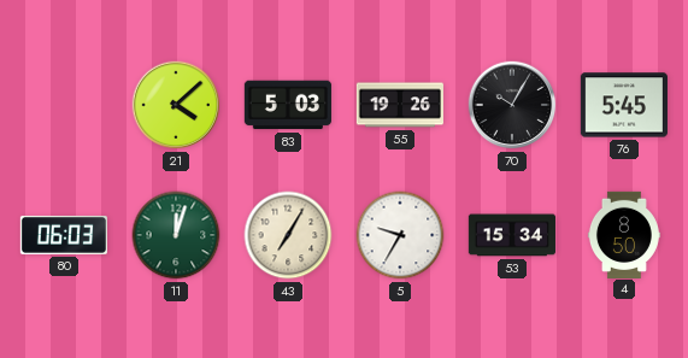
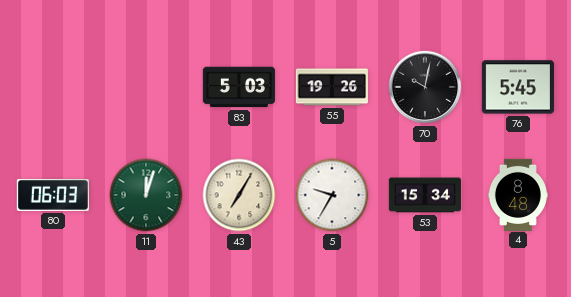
21: 4:08 -> none
70: 10:05 -> 10:02
4: 8:50 -> 8:48
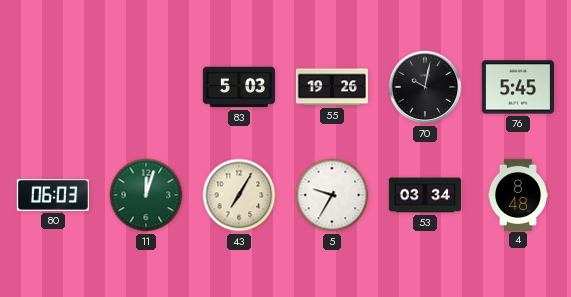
53: 15:34 -> 03:34
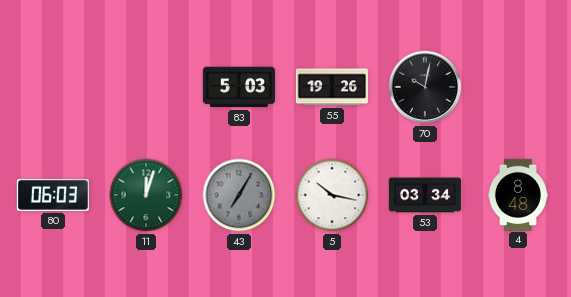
76: 5:45 -> none
43 dial: cream -> grey
5: 9:35 -> 10:17
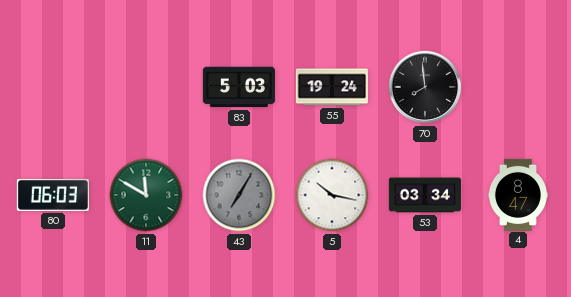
55: 19:26 -> 19:24
70: 10:02 -> 7:59
11: 12:03 -> 11:50
4: 8:48 -> 8:47
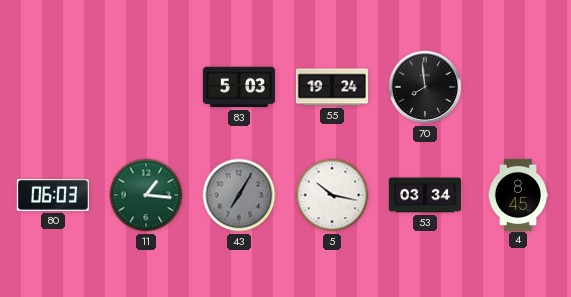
11: 11:50 -> 1:16
4: 8:47 -> 8:45
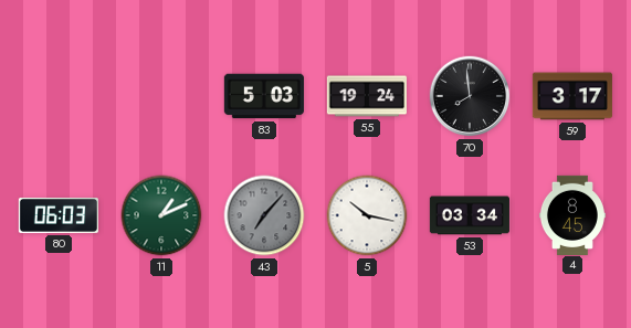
59: none -> 3:17
11: 1:16 -> 1:11
43: 7:05 -> 7:07
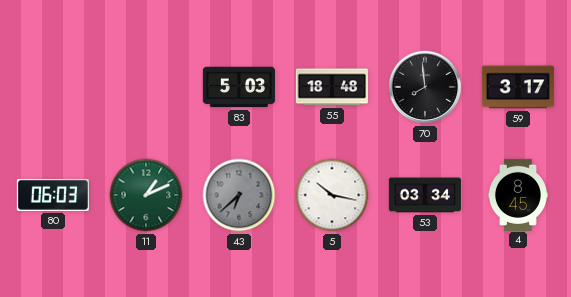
55: 19:24 -> 18:48
43: 7:07 -> 6:38
